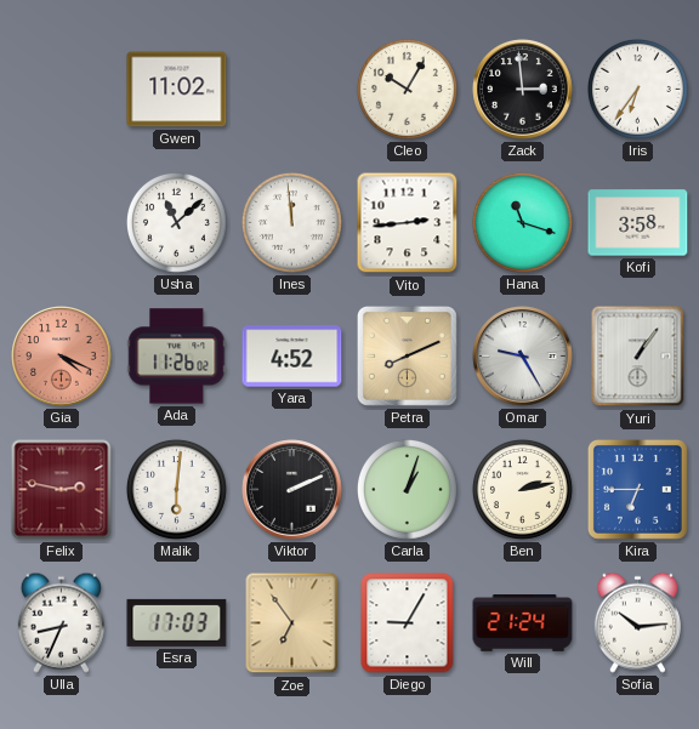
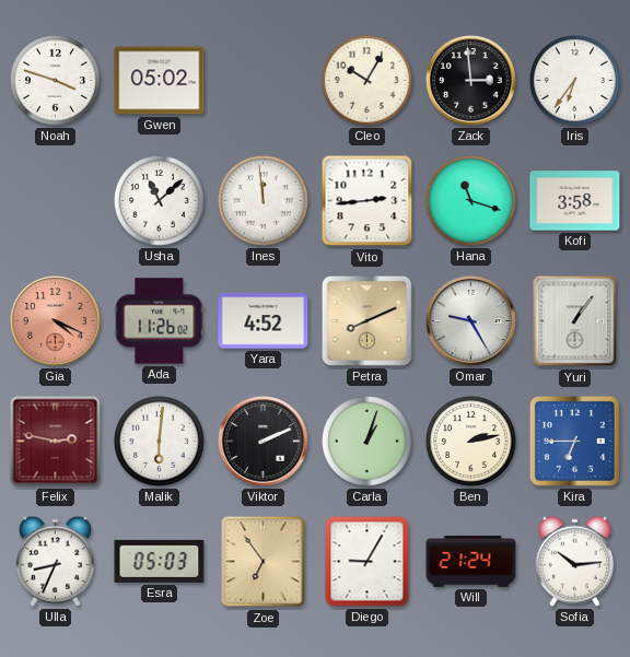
Noah: none -> 3:48
Gwen: 11:02 -> 05:02
Esra: 17:03 -> 05:03
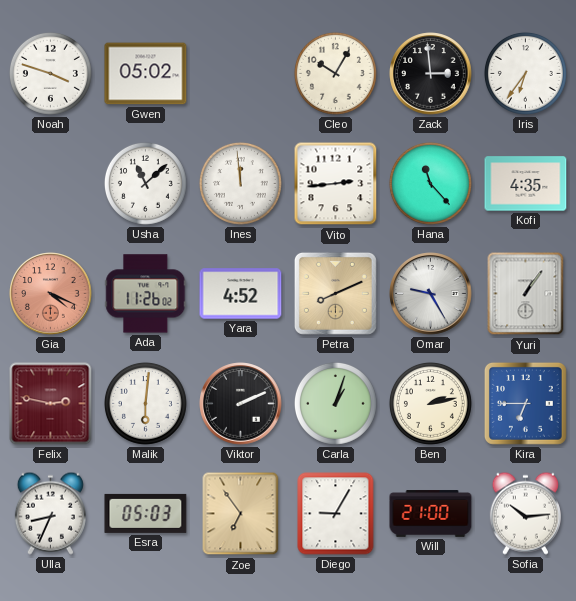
Hana: 11:18 -> 11:23
Kofi: 3:58 -> 4:35
Will: 21:24 -> 21:00
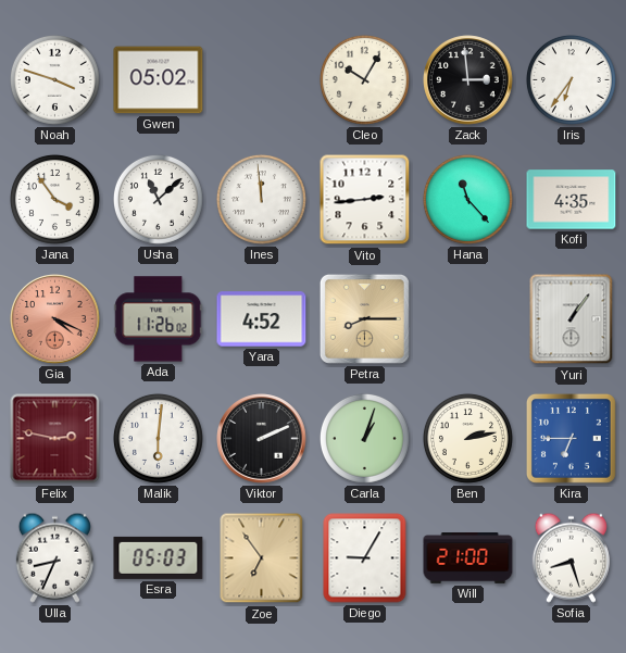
Jana: none -> 3:54
Petra: 8:11 -> 8:15
Omar: 9:25 -> none
Sofia: 10:14 -> 8:27
